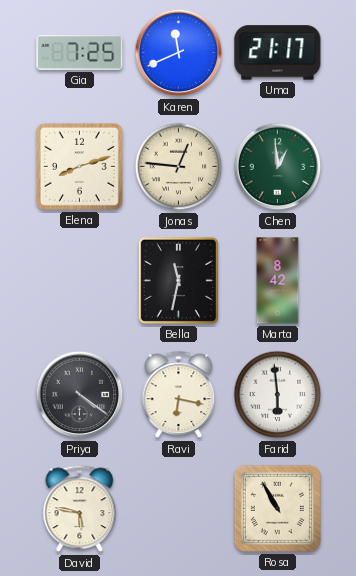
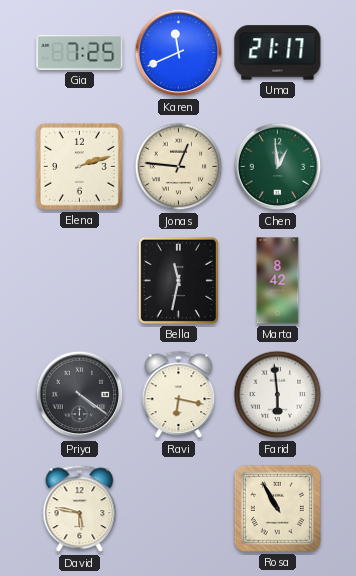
Elena: 8:12 -> 2:12
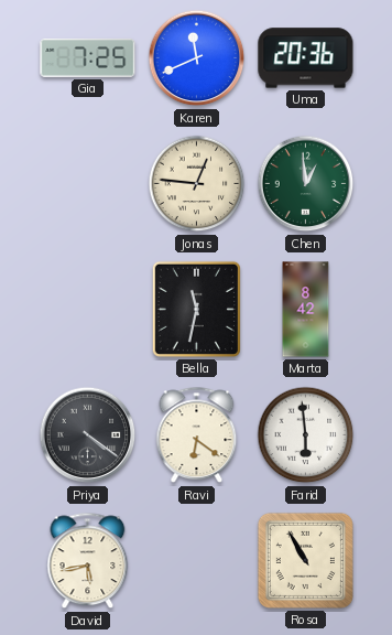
Uma: 21:17 -> 20:36
Elena: 2:12 -> none
Ravi: 6:17 -> 6:21
David: 5:47 -> 5:43
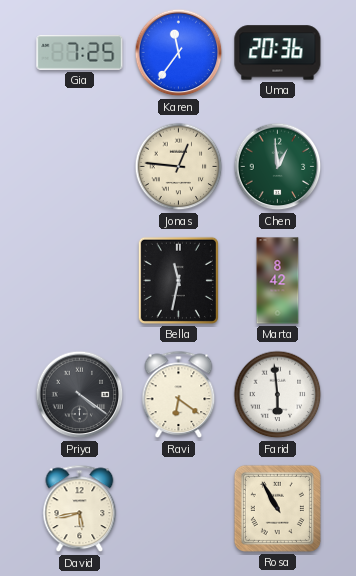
Karen: 11:41 -> 11:36
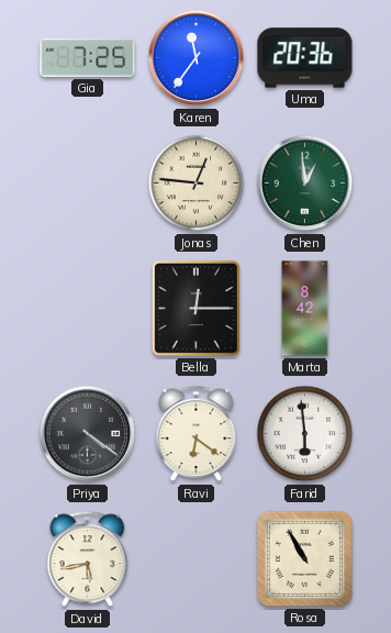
Bella: 11:32 -> 12:15
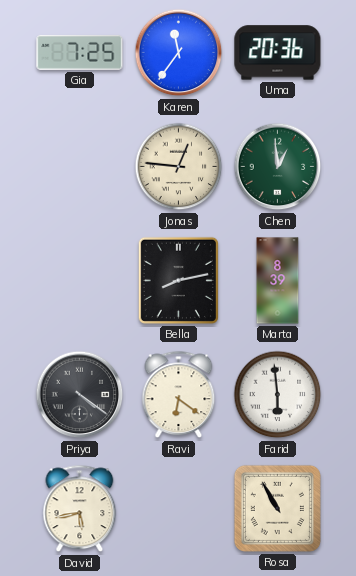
Bella: 12:15 -> 8:13
Marta: 8:42 -> 8:39
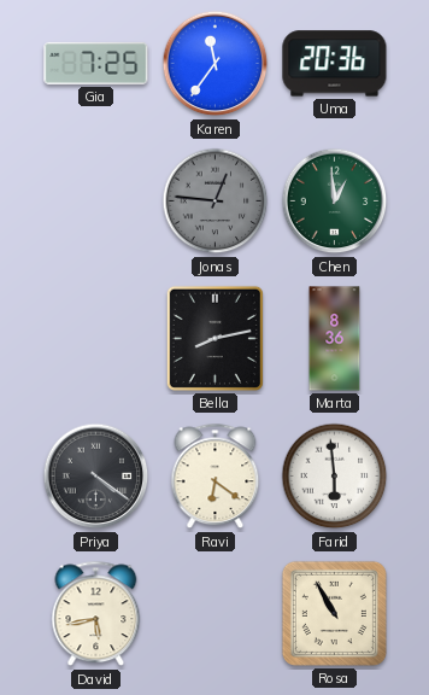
Jonas dial: cream -> grey
Marta: 8:39 -> 8:36
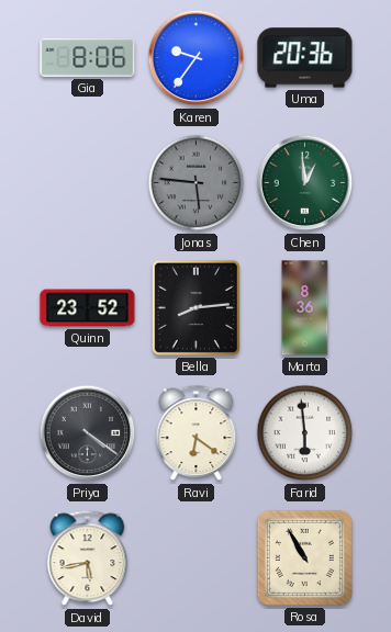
Gia: 7:25 -> 8:06
Karen: 11:36 -> 9:36
Jonas: 12:46 -> 5:46
Quinn: none -> 23:52
Bella: 8:13 -> 8:14
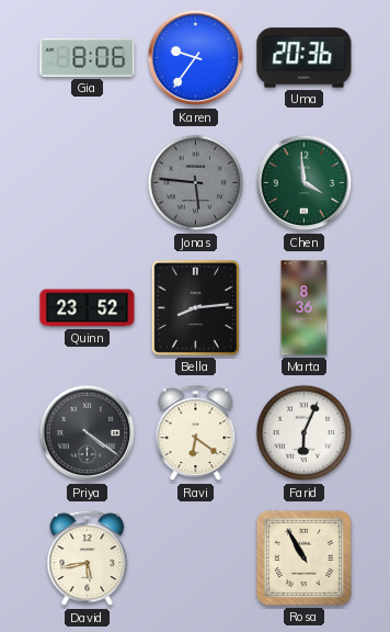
Chen: 12:59 -> 3:59
Farid: 5:59 -> 6:04
